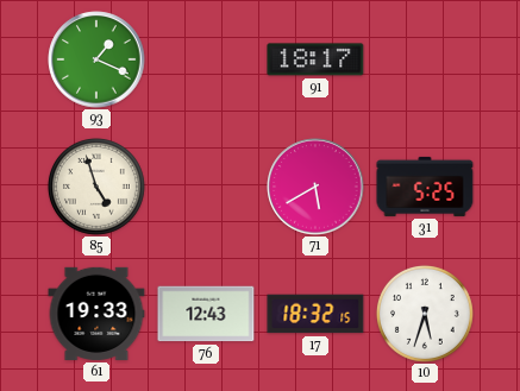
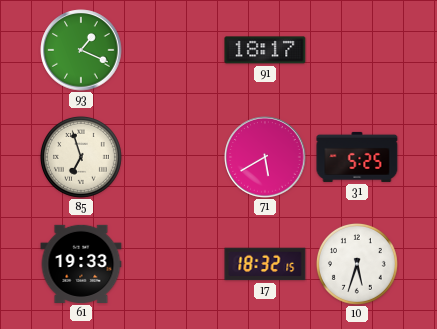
85: 4:57 -> 6:57
76: 12:43 -> none
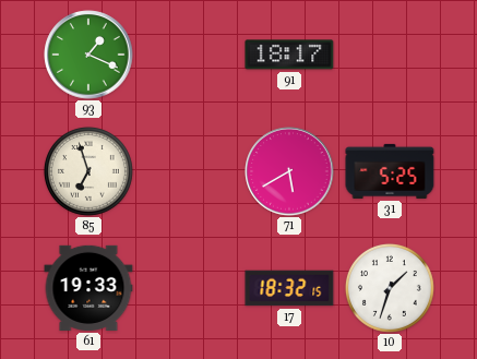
10: 5:33 -> 1:33
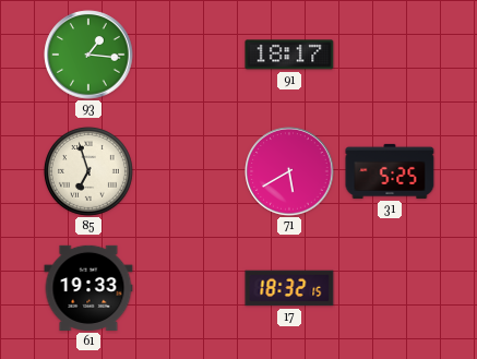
93: 1:19 -> 1:16
10: 1:33 -> none
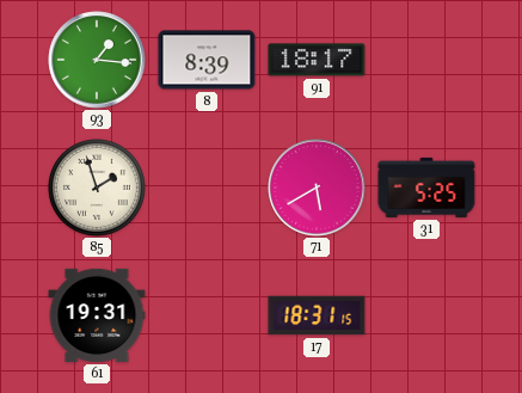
8: none -> 8:39
85: 6:57 -> 1:57
61: 19:33 -> 19:31
17: 18:32 -> 18:31
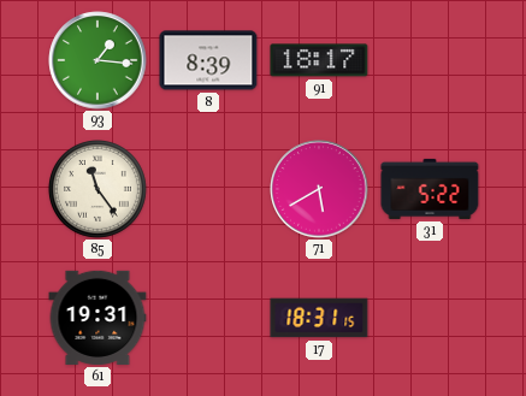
85: 1:57 -> 11:24
31: 5:25 -> 5:22
